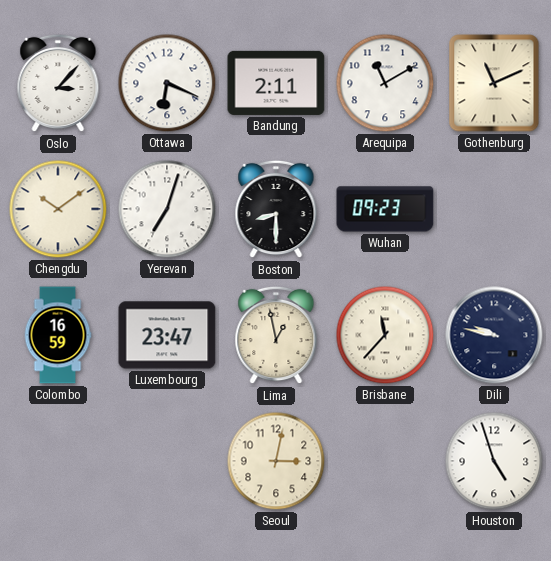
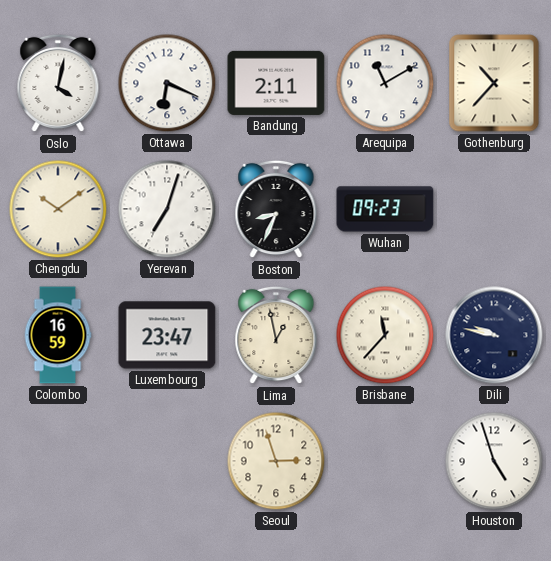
Oslo: 3:07 -> 4:02
Gothenburg: 11:11 -> 10:37
Boston: 8:30 -> 8:34
Seoul: 3:02 -> 2:57
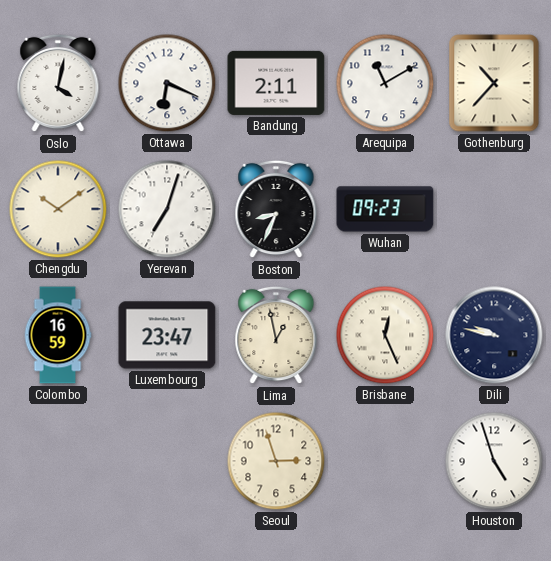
Brisbane: 11:37 -> 12:26
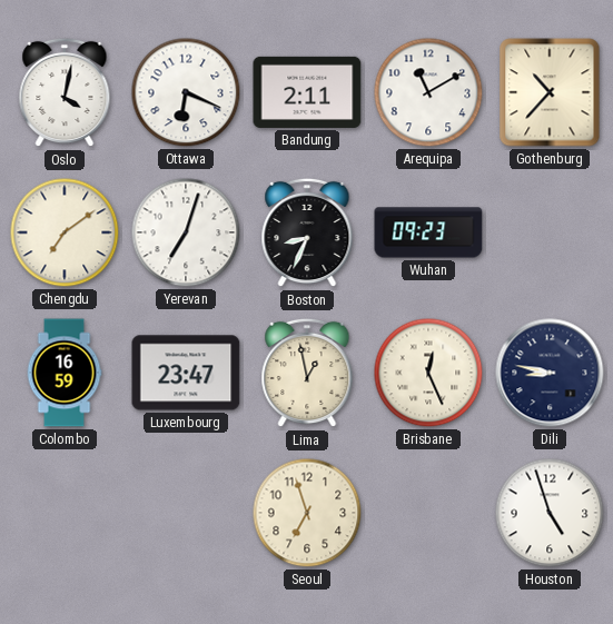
Chengdu: 10:09 -> 7:09
Dili: 9:47 -> 8:47
Seoul: 2:57 -> 6:57
